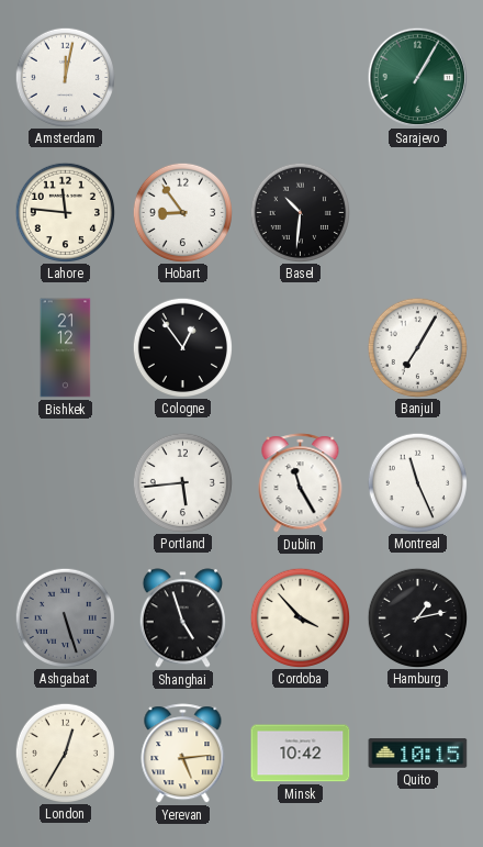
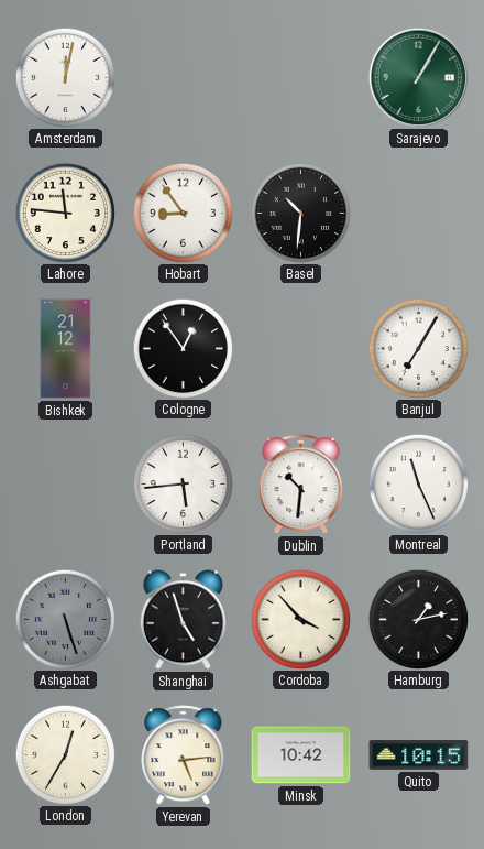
Dublin: 11:25 -> 10:31
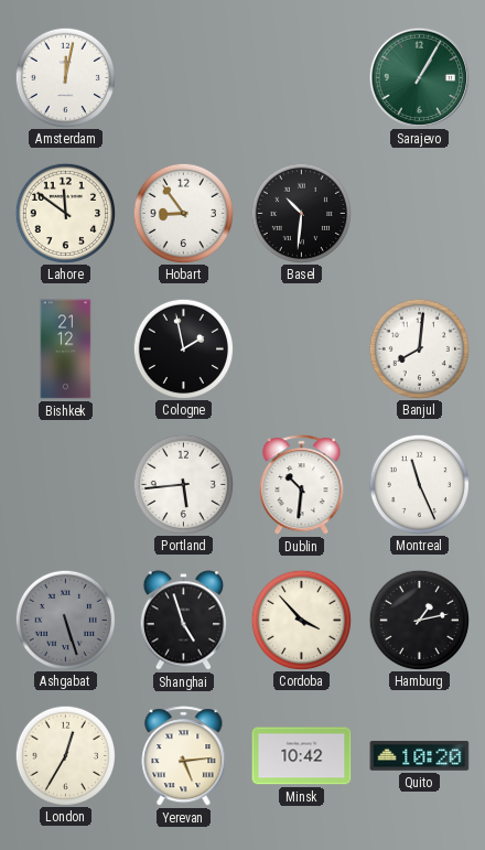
Lahore: 11:46 -> 11:51
Cologne: 12:54 -> 1:58
Banjul: 7:05 -> 8:01
Quito: 10:15 -> 10:20
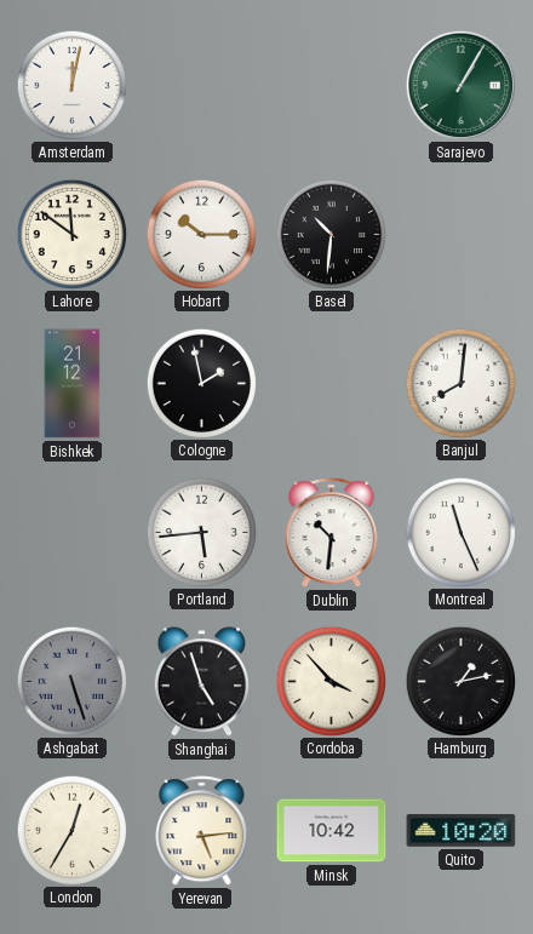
Hobart: 8:54 -> 10:15
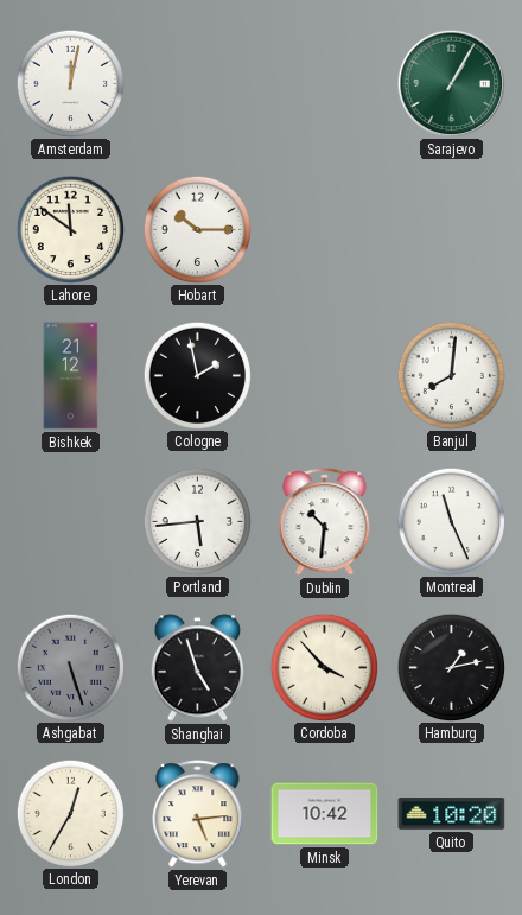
Basel: 10:31 -> none
